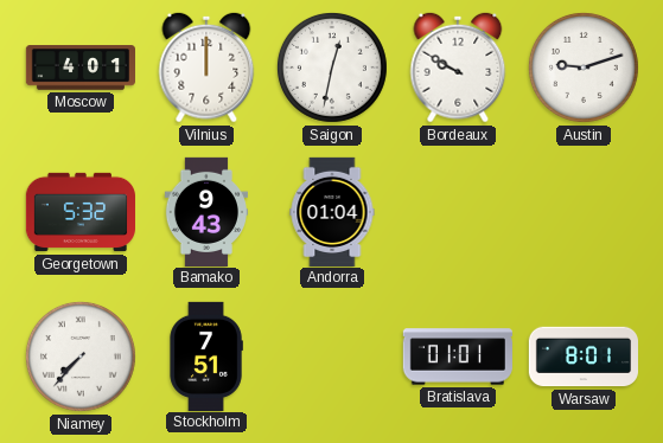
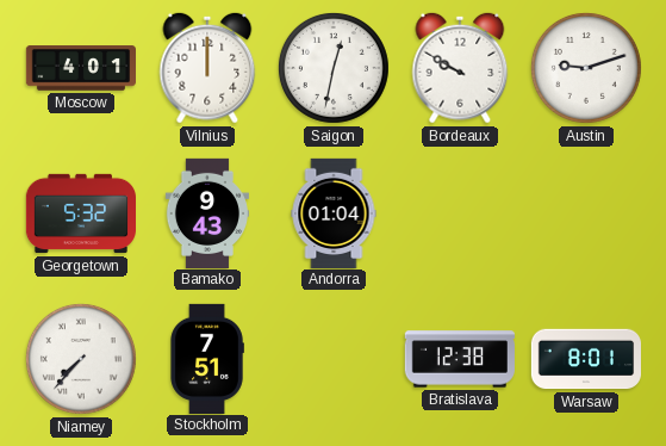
Bratislava: 01:01 -> 12:38
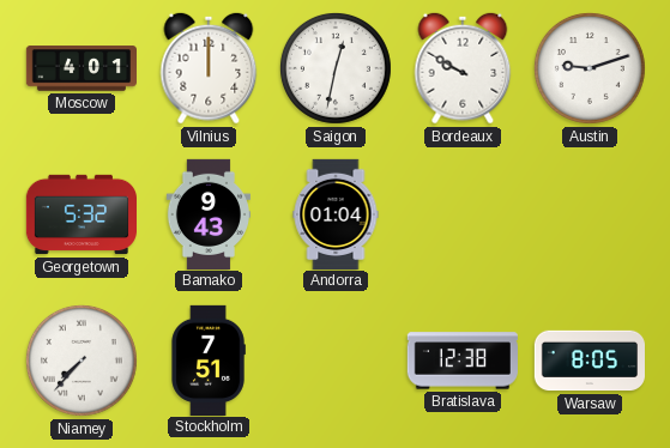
Warsaw: 8:01 -> 8:05
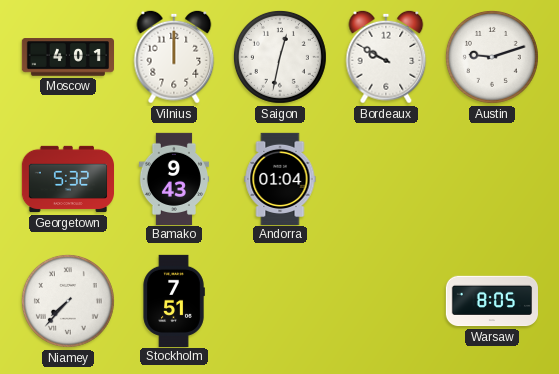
Bratislava: 12:38 -> none
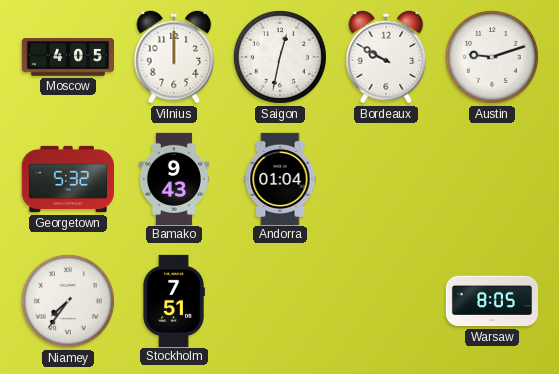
Moscow: 4:01 -> 4:05
Niamey: 7:37 -> 7:36
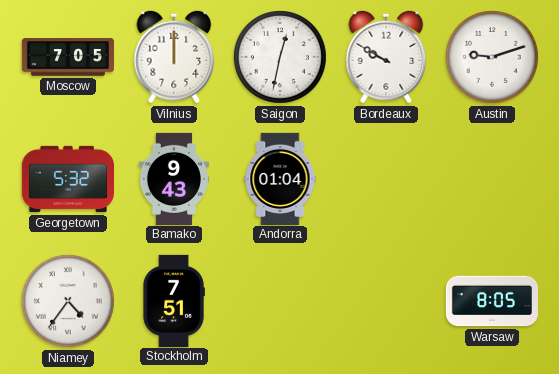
Moscow: 4:05 -> 7:05
Niamey: 7:36 -> 4:36
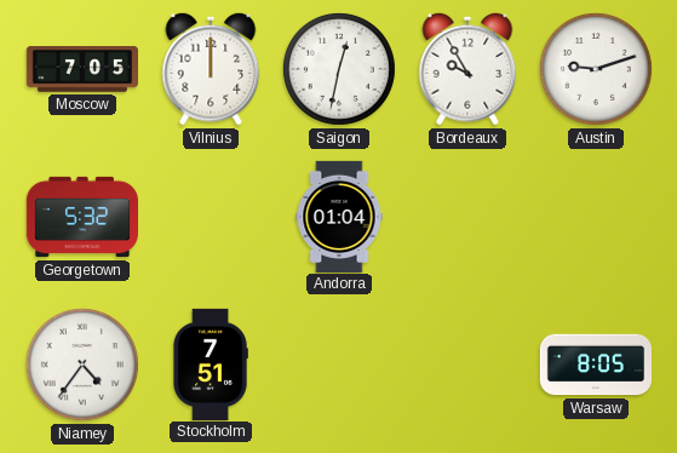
Bordeaux: 9:50 -> 9:55
Bamako: 9:43 -> none
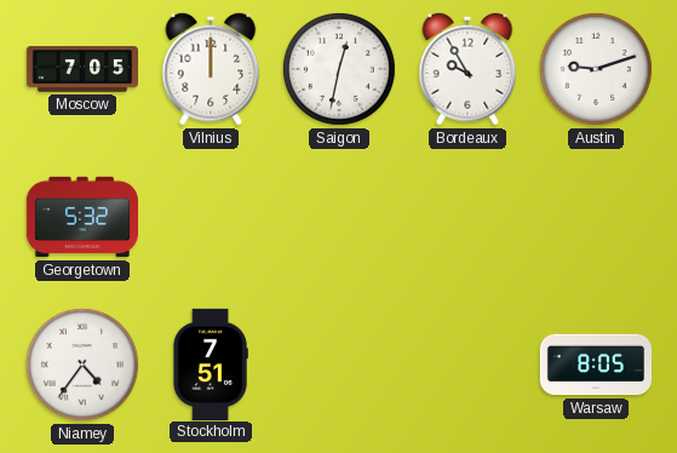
Andorra: 01:04 -> none
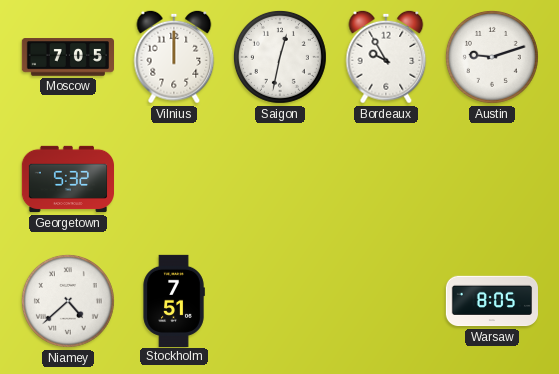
Niamey: 4:36 -> 4:38
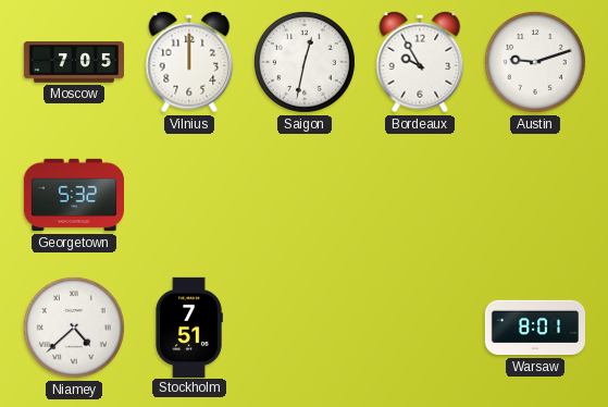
Warsaw: 8:05 -> 8:01
